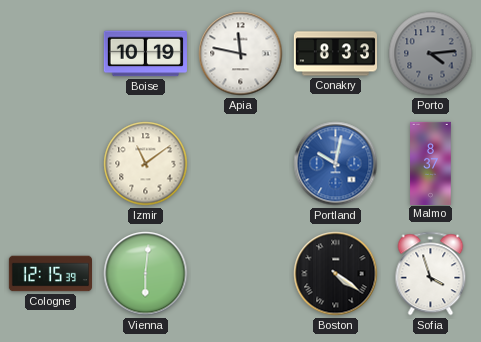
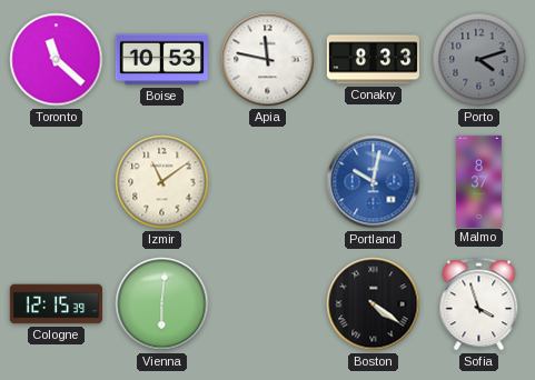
Toronto: none -> 11:22
Boise: 10:19 -> 10:53
Porto: 4:14 -> 4:12
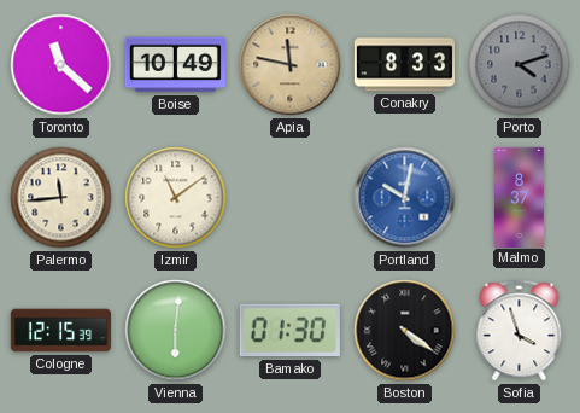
Boise: 10:53 -> 10:49
Apia dial: white -> champagne
Palermo: none -> 11:44
Bamako: none -> 01:30
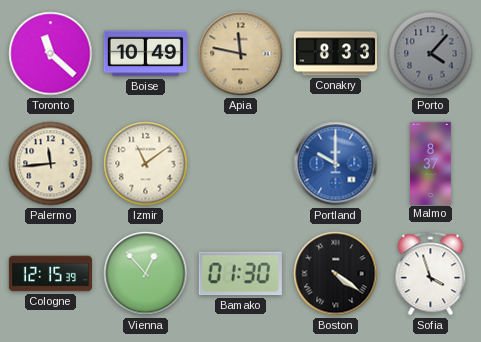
Porto: 4:12 -> 4:07
Portland: 10:02 -> 10:00
Vienna: 6:01 -> 12:53
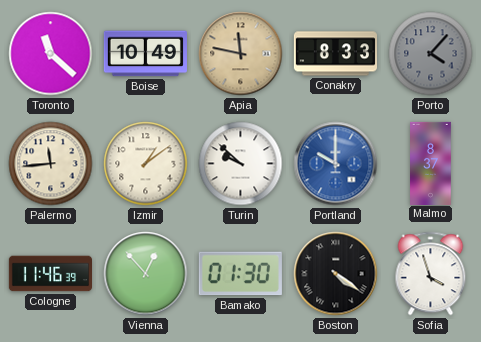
Izmir: 11:09 -> 1:09
Turin: none -> 9:52
Cologne: 12:15 -> 11:46
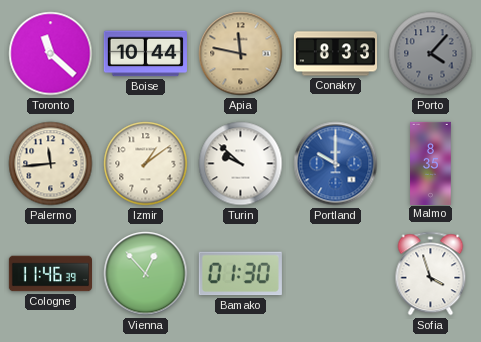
Boise: 10:49 -> 10:44
Malmo: 8:37 -> 8:35
Boston: 4:21 -> none
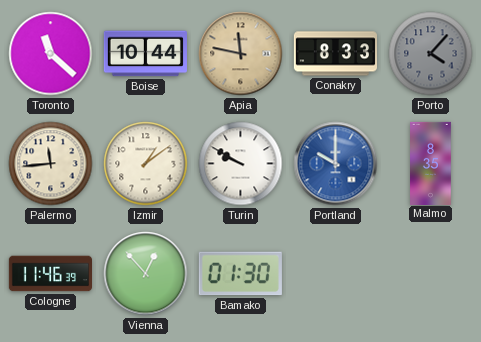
Turin: 9:52 -> 9:50
Sofia: 3:57 -> none
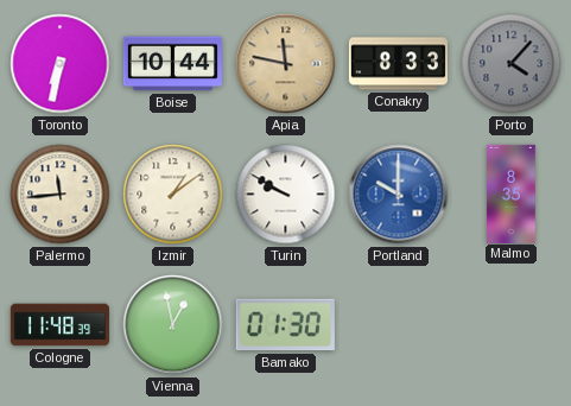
Toronto: 11:22 -> 6:32
Cologne: 11:46 -> 11:48
Vienna: 12:53 -> 12:58
